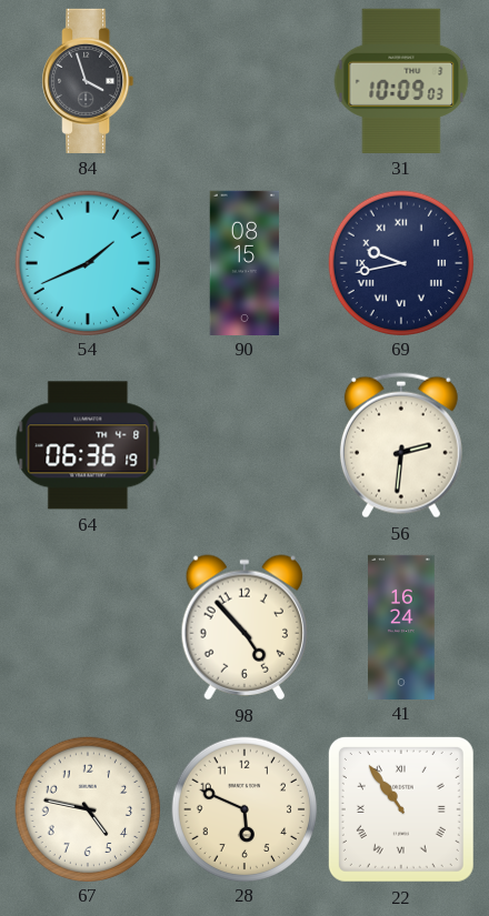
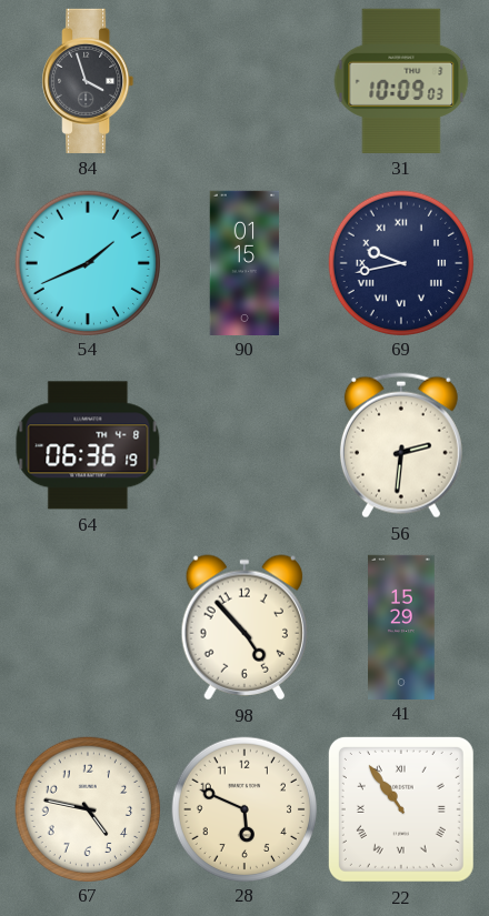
90: 08:15 -> 01:15
41: 16:24 -> 15:29
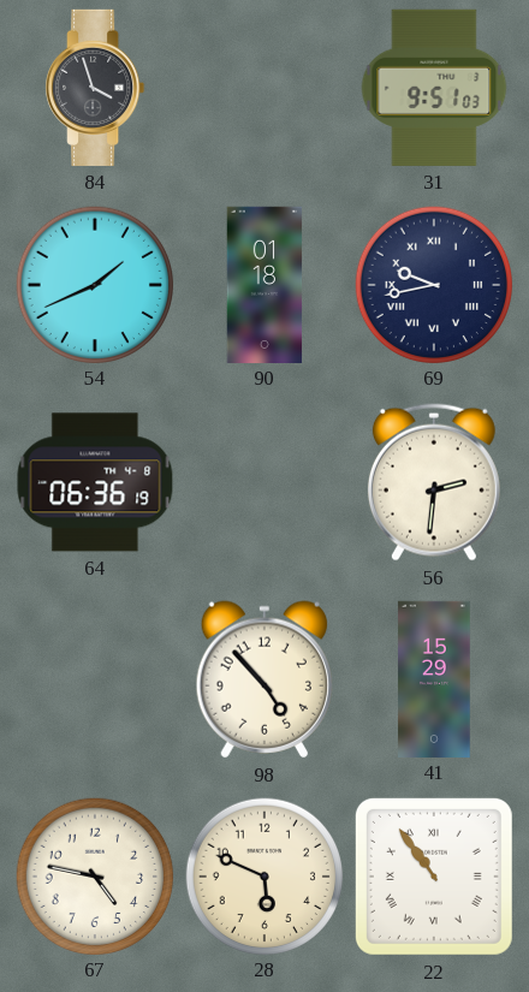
31: 10:09 -> 9:51
90: 01:15 -> 01:18
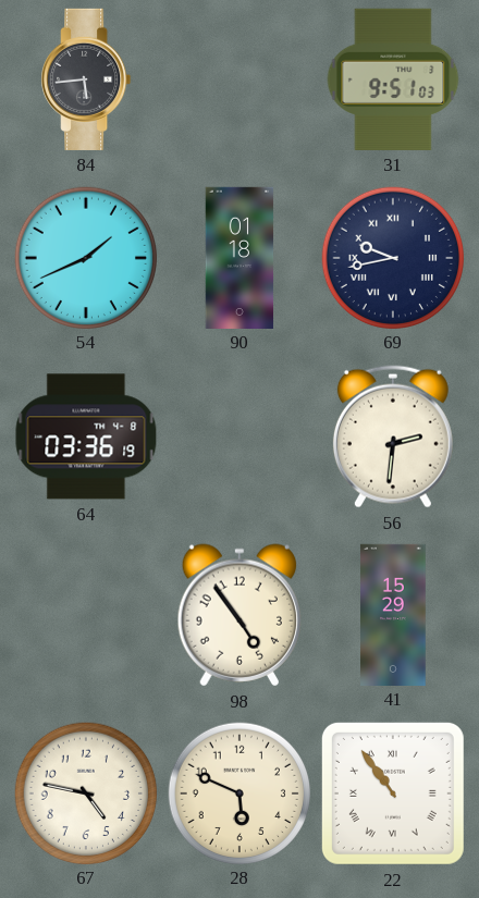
84: 3:57 -> 5:44
64: 06:36 -> 03:36
98: 4:53 -> 4:54
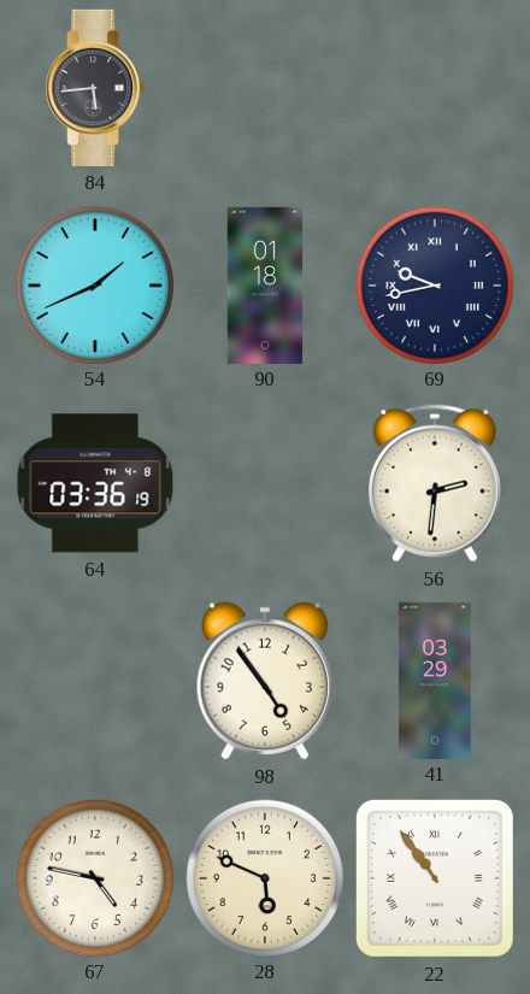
31: 9:51 -> none
41: 15:29 -> 03:29
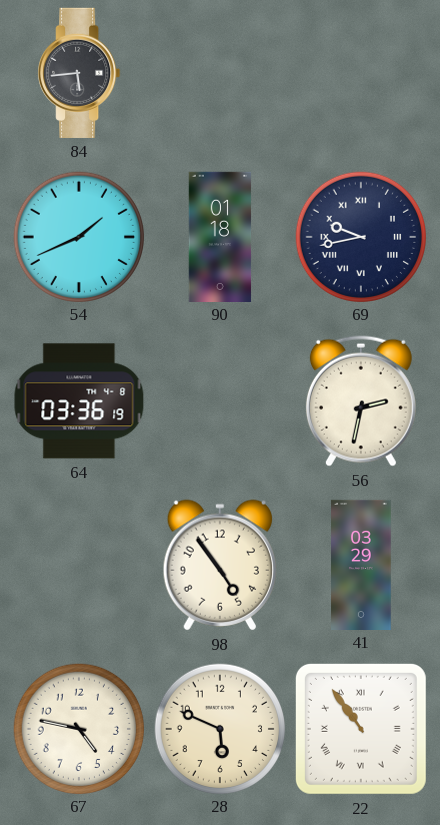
56: 2:31 -> 2:32
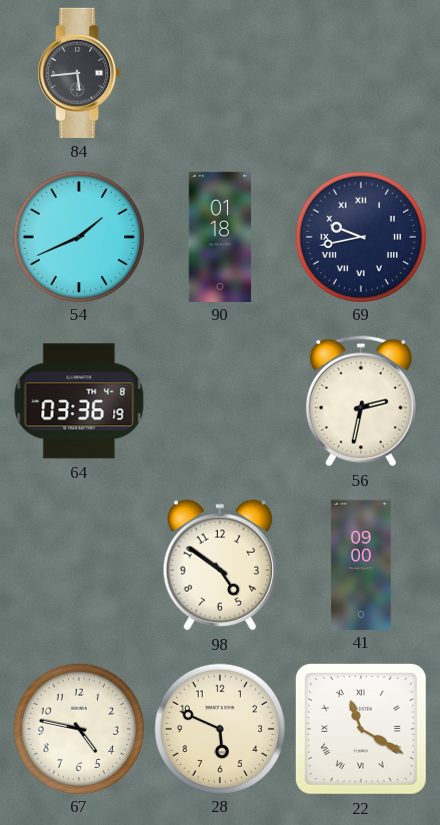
98: 4:54 -> 4:51
41: 03:29 -> 09:00
22: 10:54 -> 11:20
